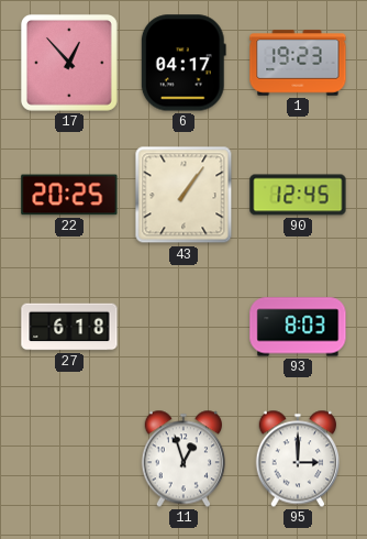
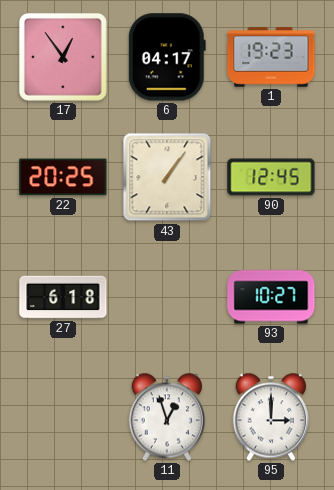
17: 12:53 -> 12:54
93: 8:03 -> 10:27
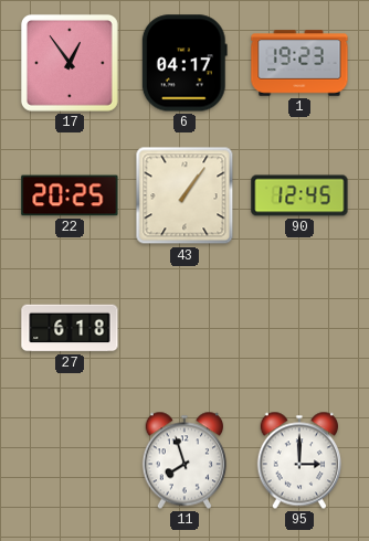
93: 10:27 -> none
11: 12:57 -> 7:57
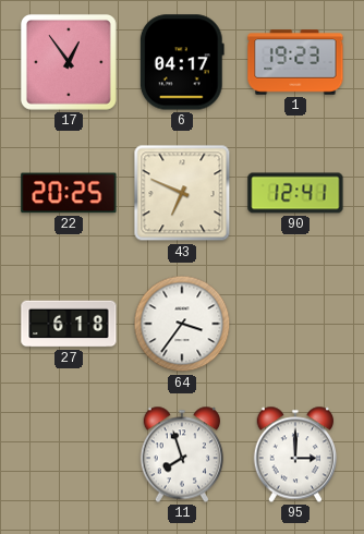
43: 1:06 -> 6:49
90: 12:45 -> 12:41
64: none -> 3:36
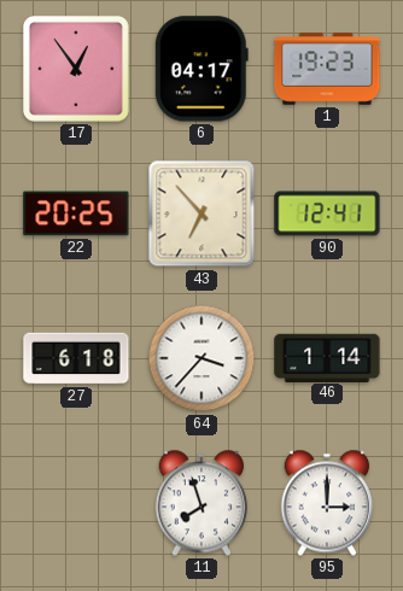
43: 6:49 -> 6:53
64: 3:36 -> 3:37
46: none -> 1:14
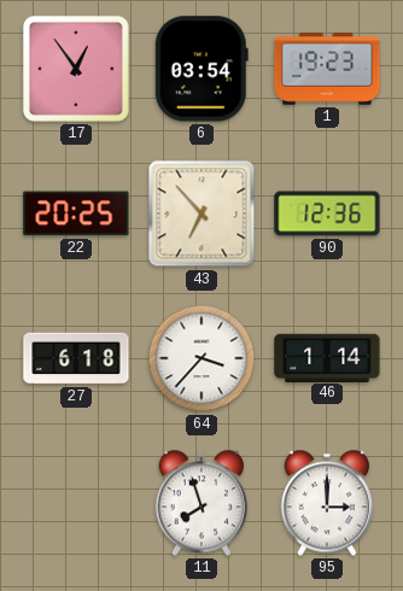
6: 04:17 -> 03:54
90: 12:41 -> 12:36
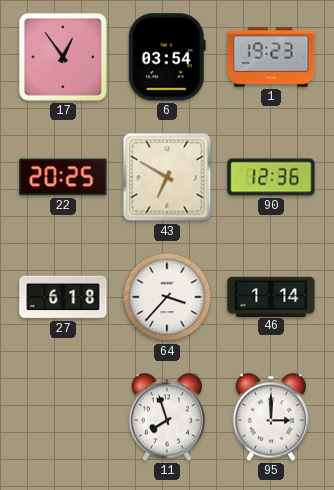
43: 6:53 -> 6:50
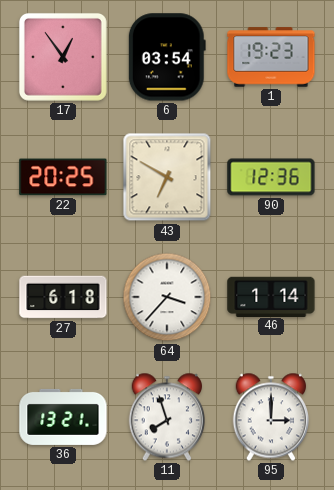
36: none -> 13:21
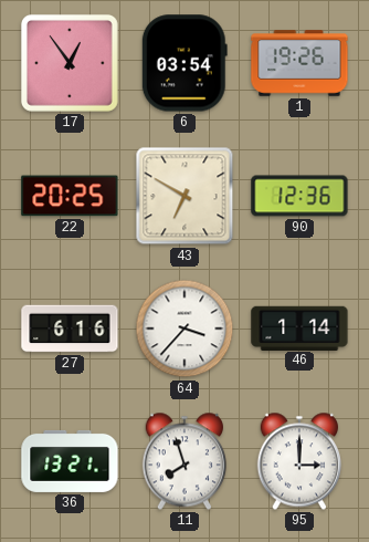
1: 19:23 -> 19:26
27: 6:18 -> 6:16
